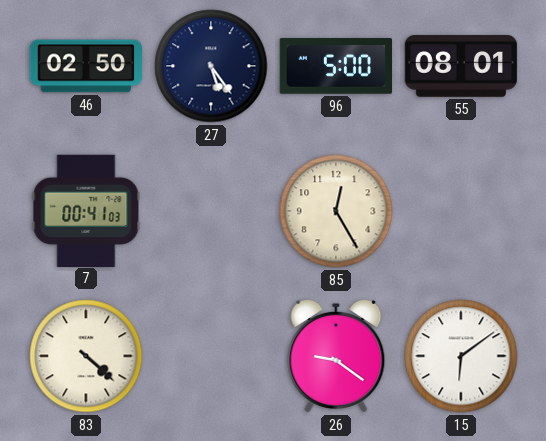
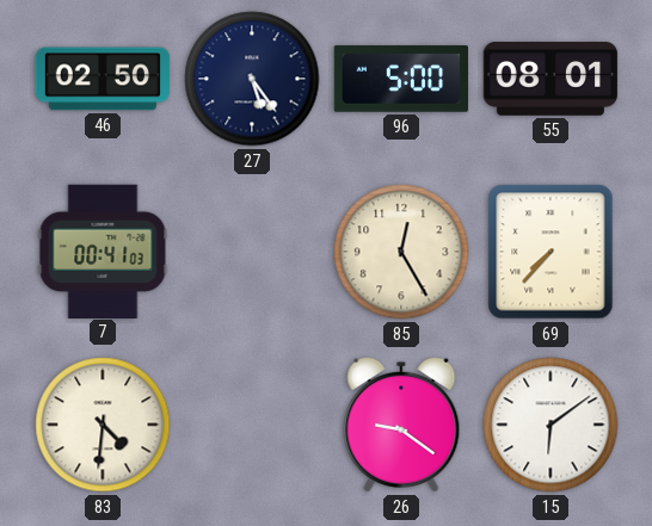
69: none -> 7:37
83: 4:22 -> 4:31
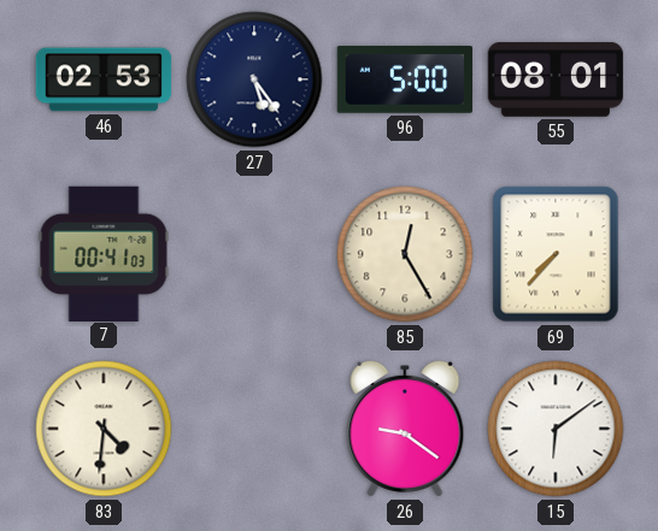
46: 02:50 -> 02:53
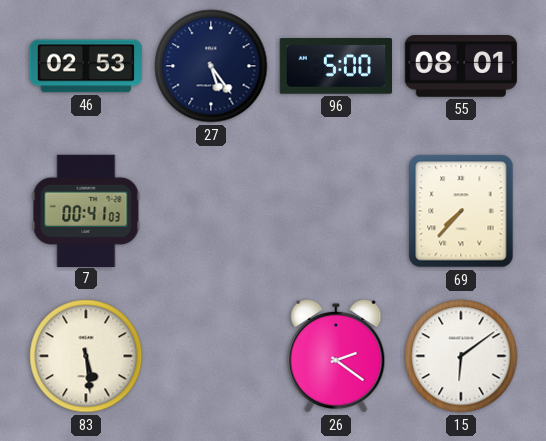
85: 12:25 -> none
83: 4:31 -> 5:29
26: 9:21 -> 2:21
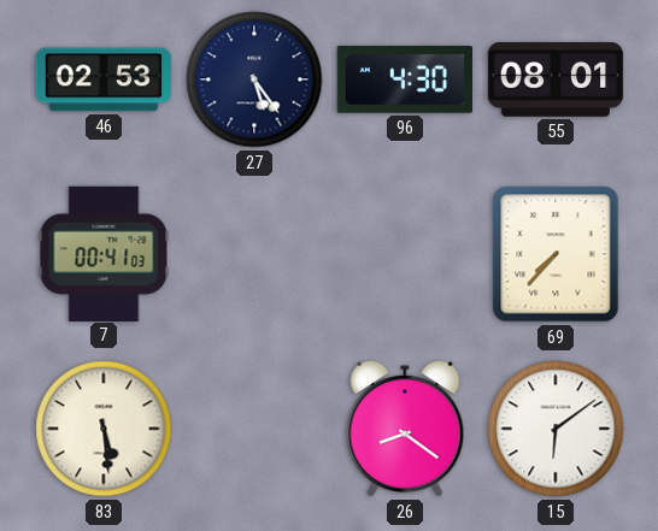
96: 5:00 -> 4:30
26: 2:21 -> 8:21
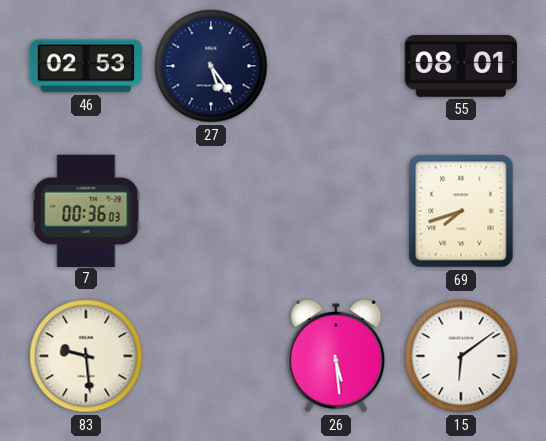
96: 4:30 -> none
7: 00:41 -> 00:36
69: 7:37 -> 7:42
83: 5:29 -> 9:29
26: 8:21 -> 5:29
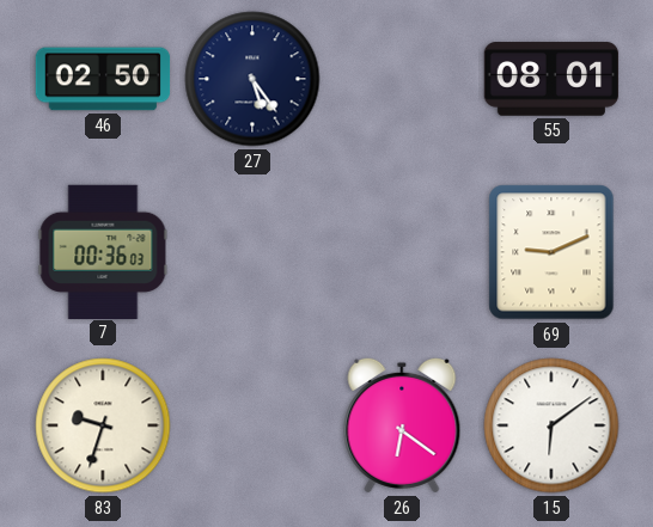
46: 02:53 -> 02:50
69: 7:42 -> 9:11
83: 9:29 -> 9:33
26: 5:29 -> 6:21
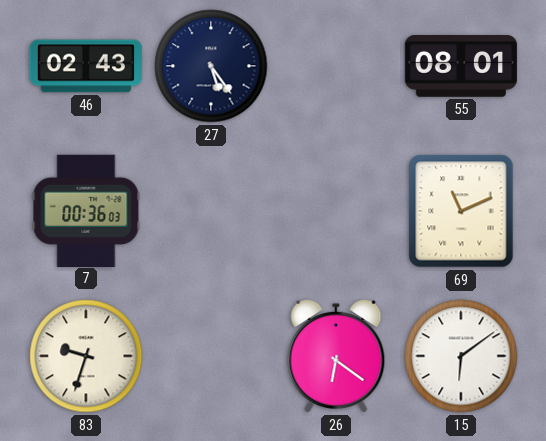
46: 02:50 -> 02:43
69: 9:11 -> 11:11
